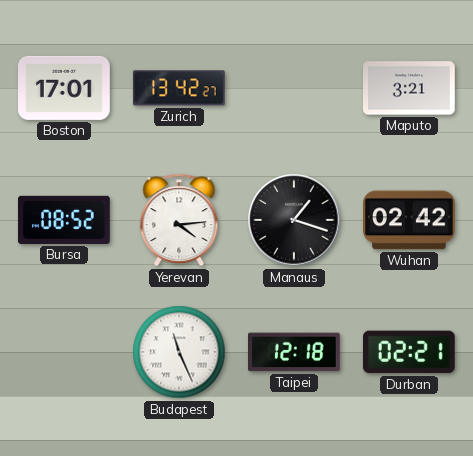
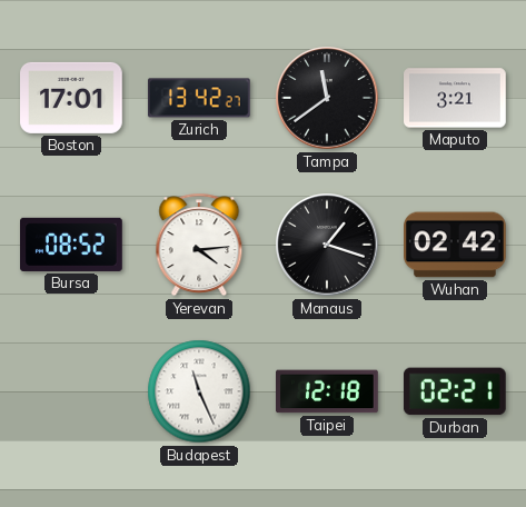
Tampa: none -> 11:39
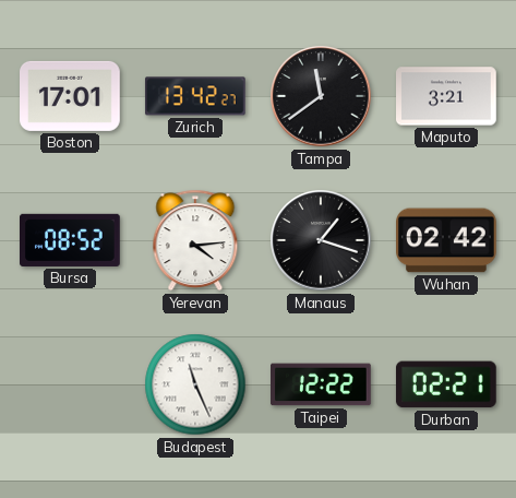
Taipei: 12:18 -> 12:22
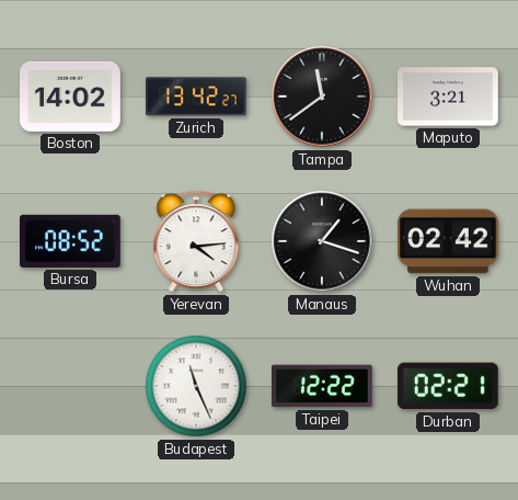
Boston: 17:01 -> 14:02
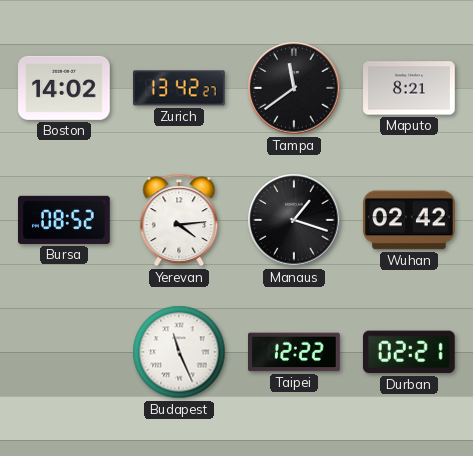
Maputo: 3:21 -> 8:21
